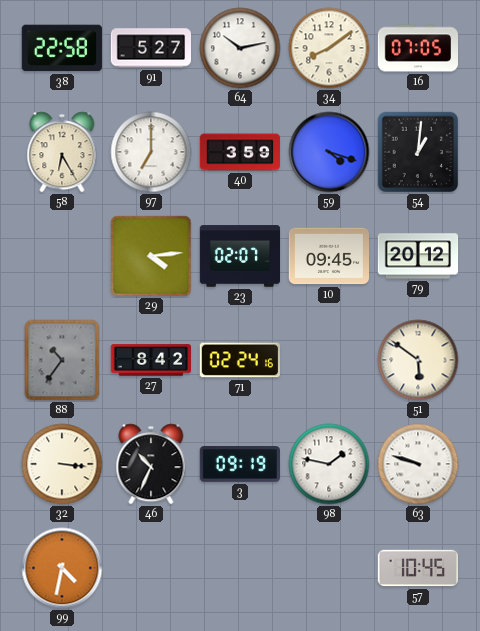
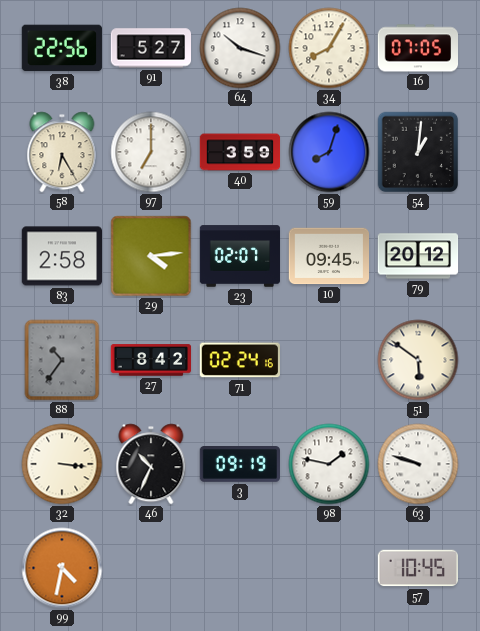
38: 22:58 -> 22:56
64: 10:13 -> 10:18
34: 8:09 -> 8:05
59: 4:18 -> 8:03
83: none -> 2:58
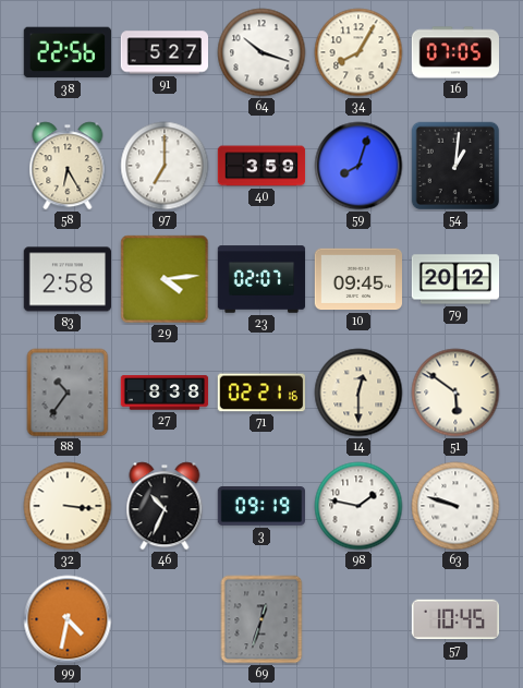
27: 8:42 -> 8:38
71: 02:24 -> 02:21
14: none -> 12:30
69: none -> 12:33
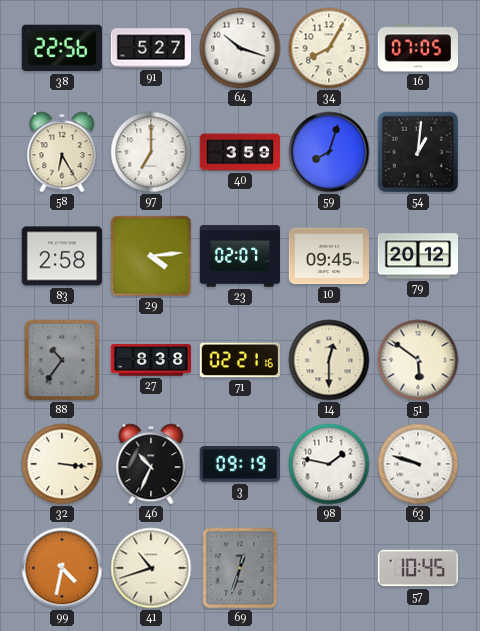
41: none -> 10:42
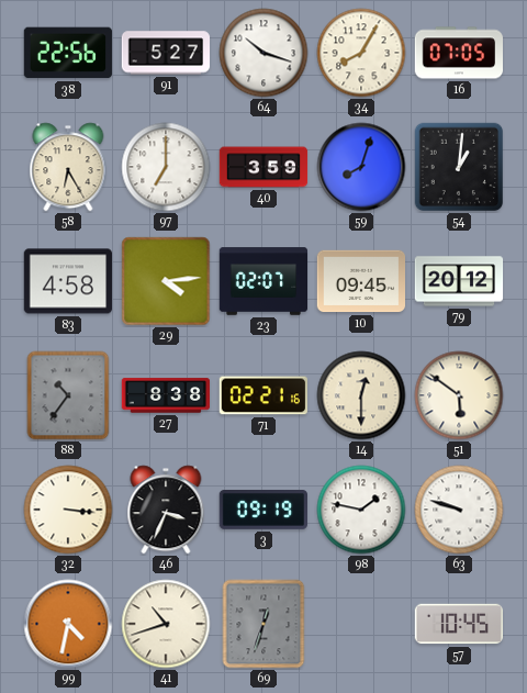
83: 2:58 -> 4:58
46: 10:34 -> 3:34
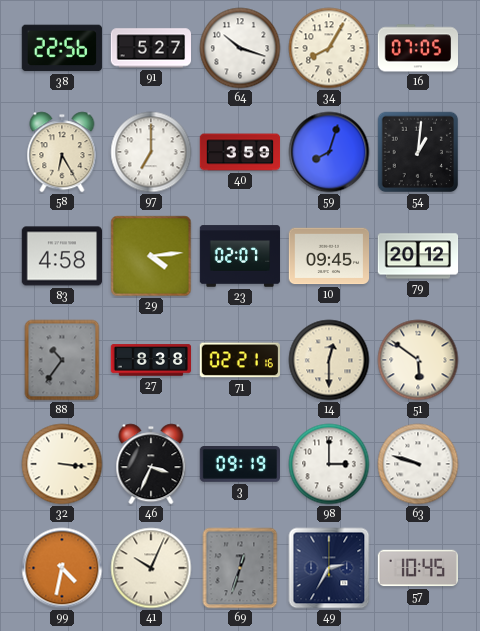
98: 1:47 -> 3:00
41: 10:42 -> 10:04
49: none -> 2:35
